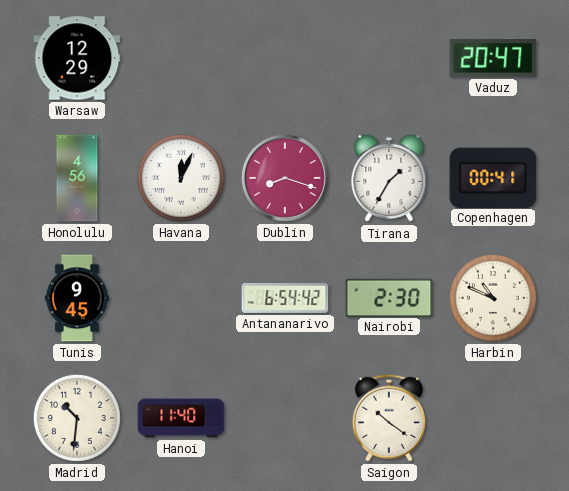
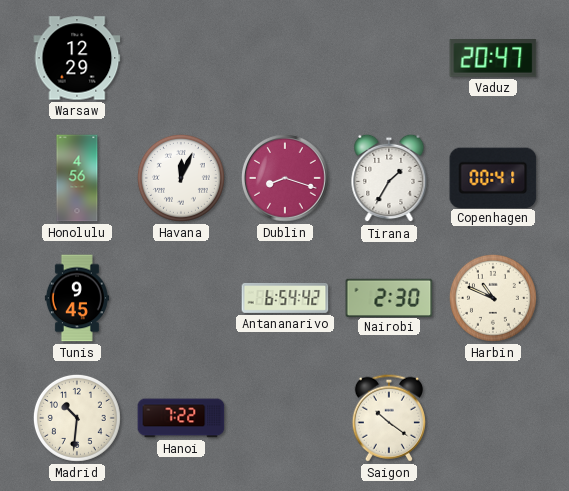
Hanoi: 11:40 -> 7:22
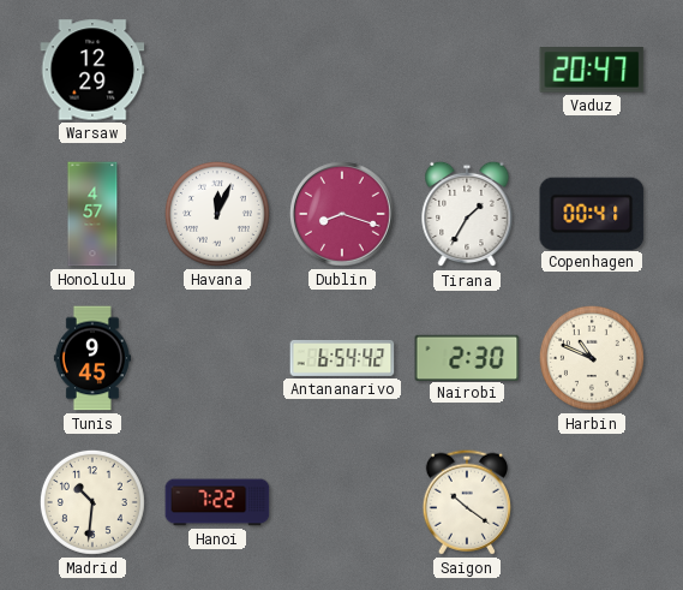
Honolulu: 4:56 -> 4:57
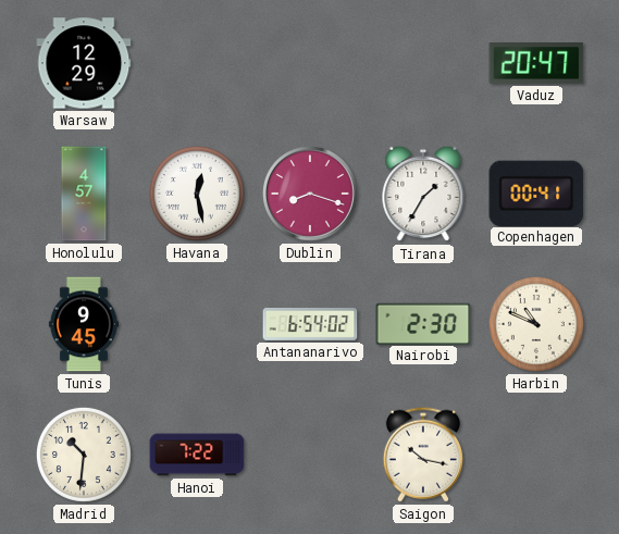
Havana: 12:04 -> 12:28
Antananarivo: 6:54:42 -> 6:54:02
Saigon: 10:21 -> 10:17
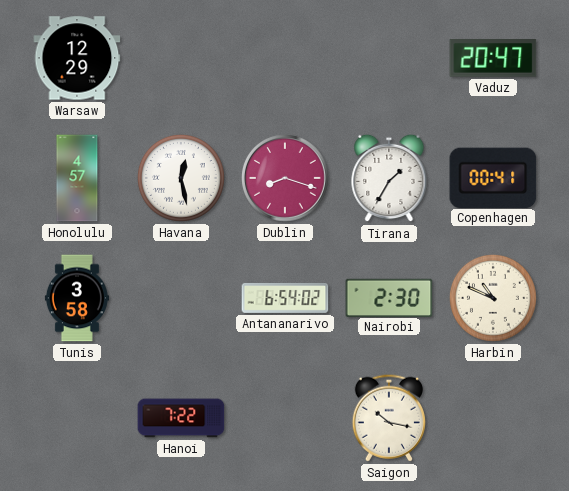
Tunis: 9:45 -> 3:58
Madrid: 10:31 -> none
